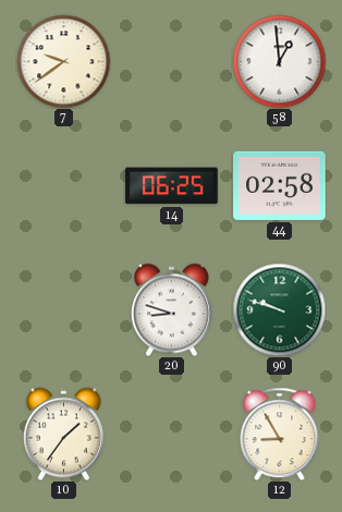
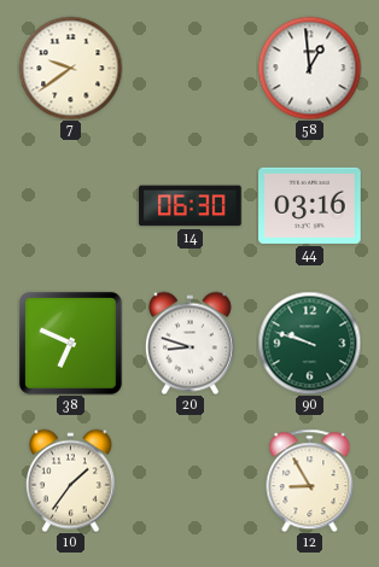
14: 06:25 -> 06:30
44: 02:58 -> 03:16
38: none -> 6:49
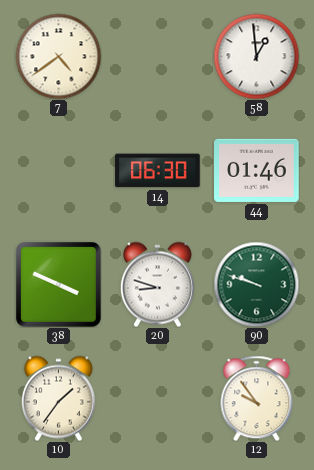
7: 9:39 -> 4:39
44: 03:16 -> 01:46
38: 6:49 -> 3:49
12: 8:55 -> 9:54
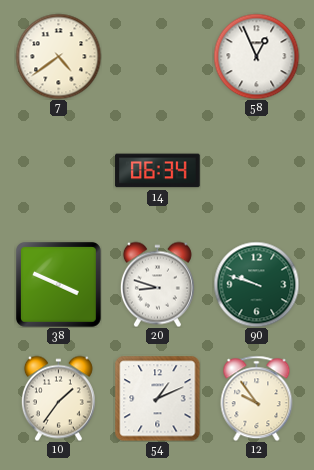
58: 12:59 -> 12:56
14: 06:30 -> 06:34
44: 01:46 -> none
54: none -> 1:11
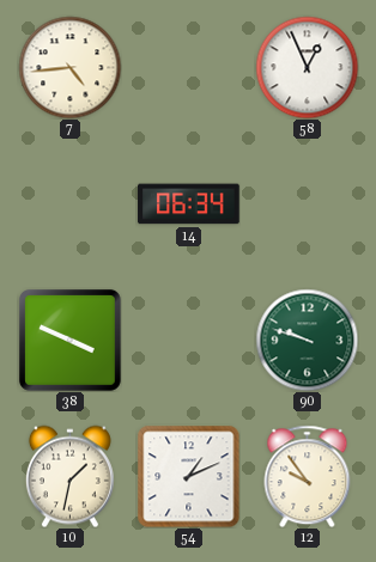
7: 4:39 -> 4:44
20: 8:48 -> none
10: 1:36 -> 1:32
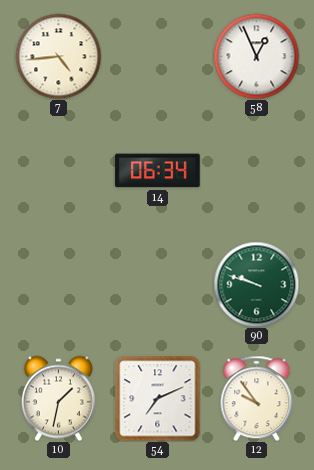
38: 3:49 -> none
54: 1:11 -> 7:11
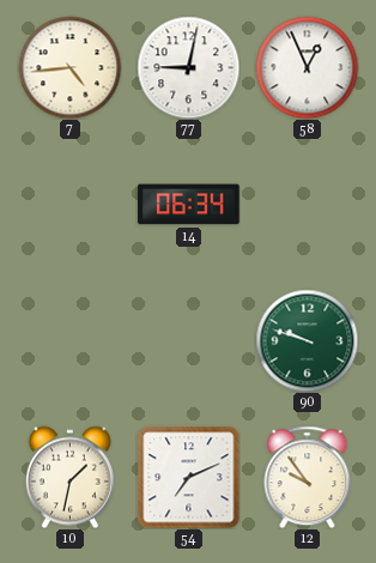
77: none -> 9:02
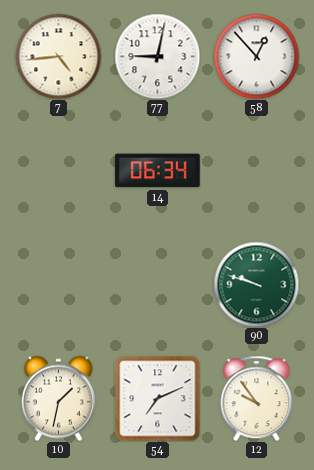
58: 12:56 -> 12:53
